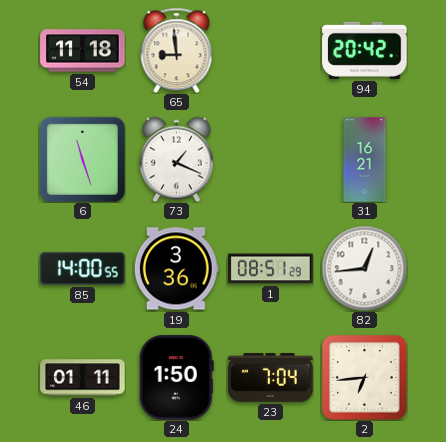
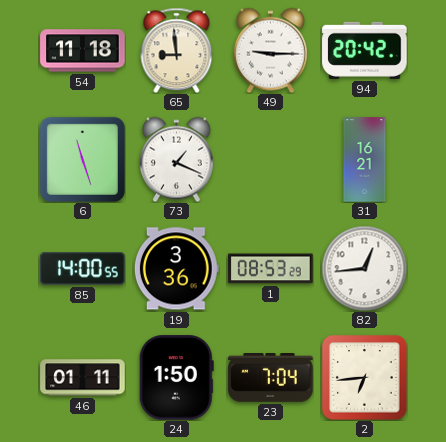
49: none -> 9:15
1: 08:51 -> 08:53
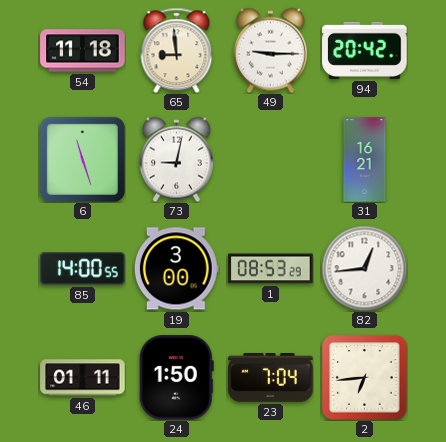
73: 1:19 -> 9:02
19: 3:36 -> 3:00
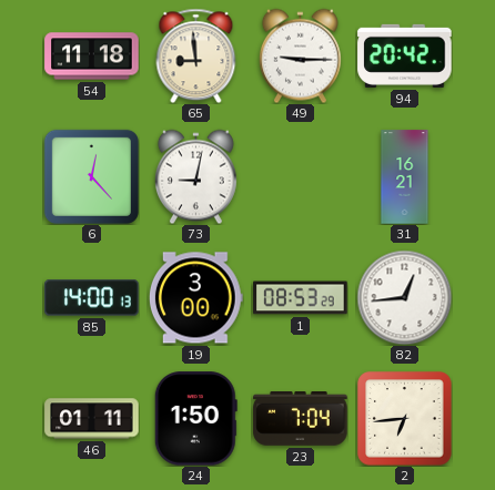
6: 11:27 -> 12:23
85: 14:00:55 -> 14:00:13
